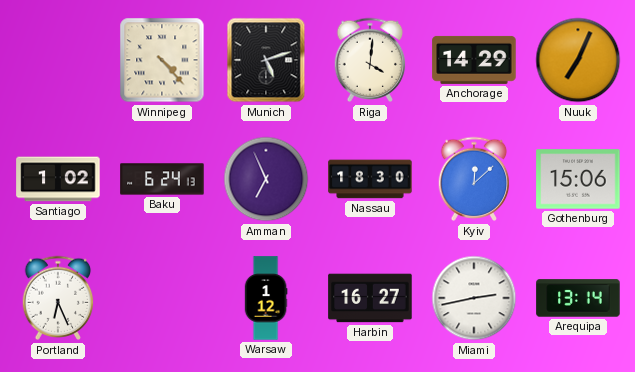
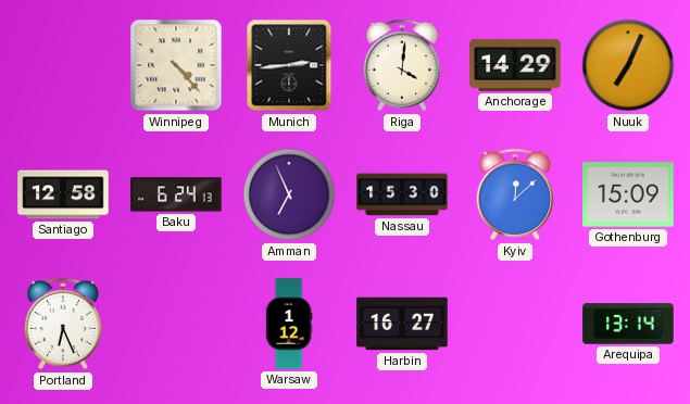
Munich: 5:12 -> 2:44
Santiago: 1:02 -> 12:58
Nassau: 18:30 -> 15:30
Gothenburg: 15:06 -> 15:09
Miami: 2:43 -> none
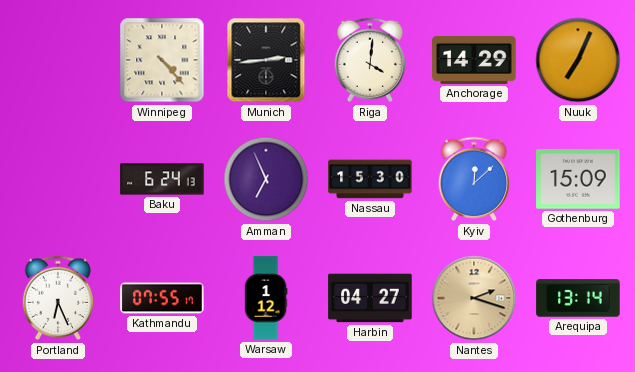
Santiago: 12:58 -> none
Kathmandu: none -> 07:55
Harbin: 16:27 -> 04:27
Nantes: none -> 2:18
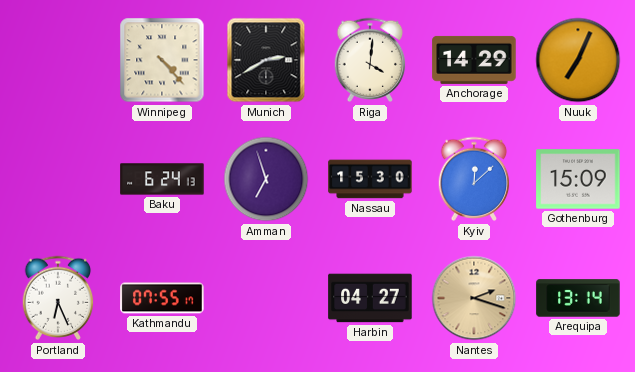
Munich: 2:44 -> 2:40
Amman: 6:56 -> 6:57
Warsaw: 1:12 -> none
